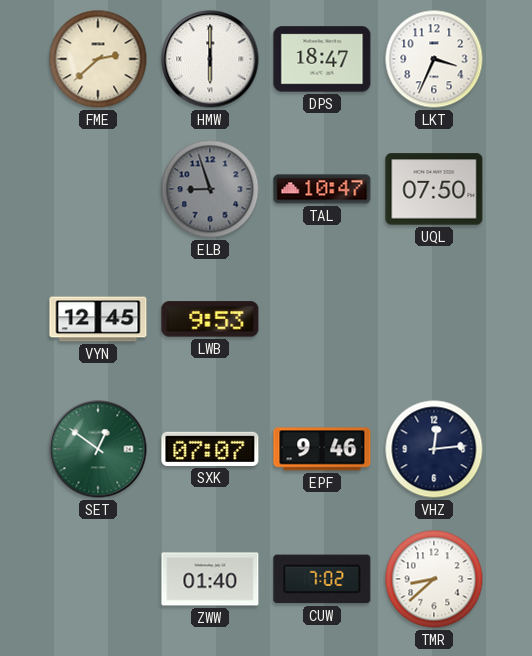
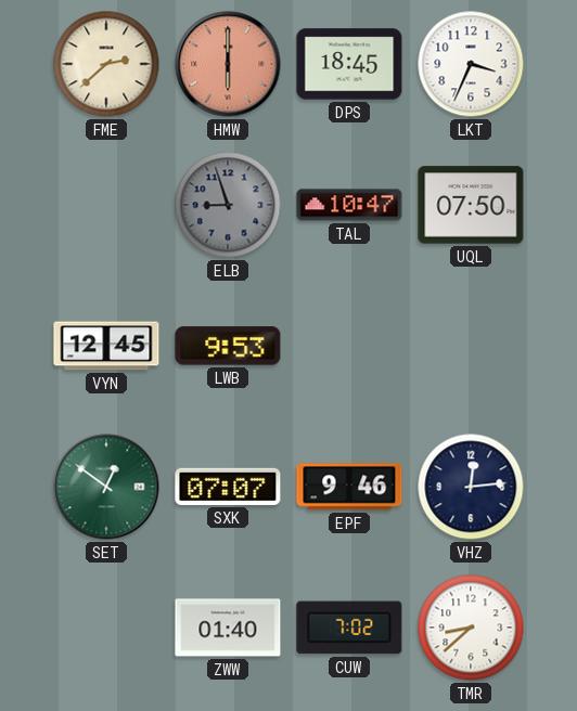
HMW dial: white -> salmon
DPS: 18:47 -> 18:45
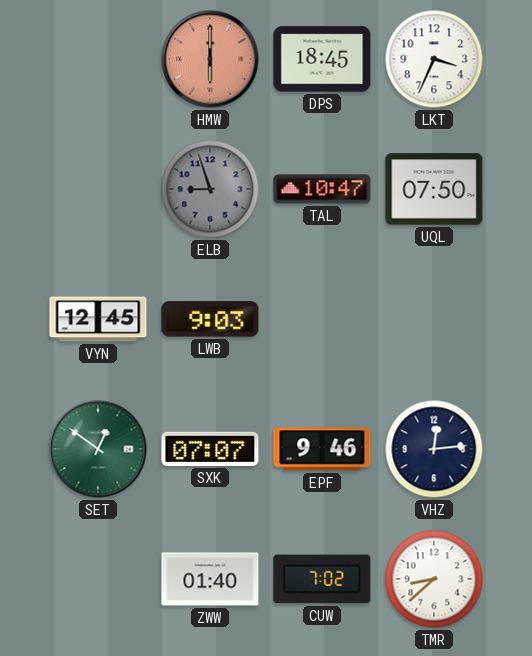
FME: 2:38 -> none
LWB: 9:53 -> 9:03
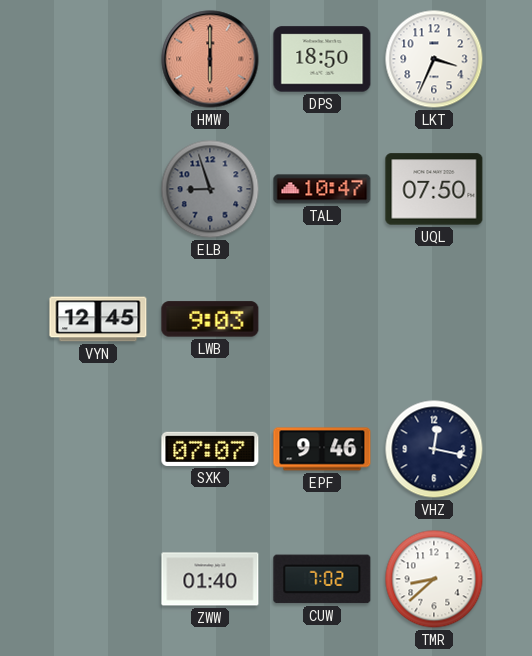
DPS: 18:45 -> 18:50
SET: 12:51 -> none
VHZ: 12:14 -> 12:17
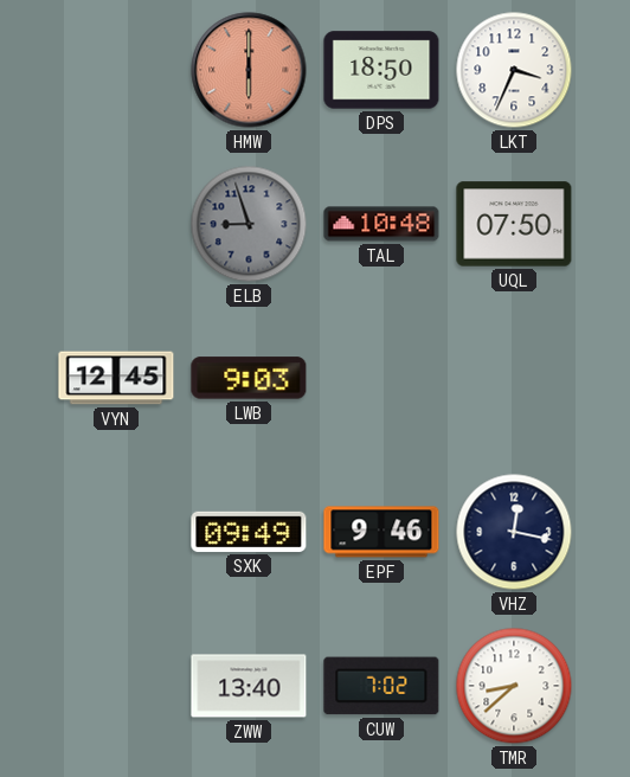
TAL: 10:47 -> 10:48
SXK: 07:07 -> 09:49
ZWW: 01:40 -> 13:40
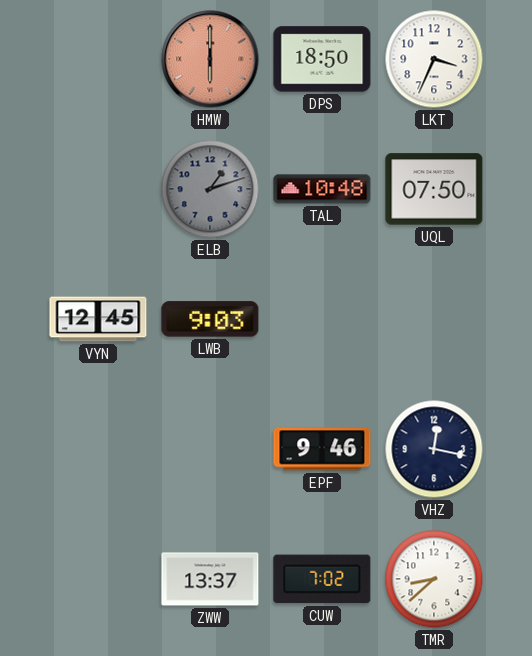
ELB: 8:57 -> 1:12
SXK: 09:49 -> none
ZWW: 13:40 -> 13:37
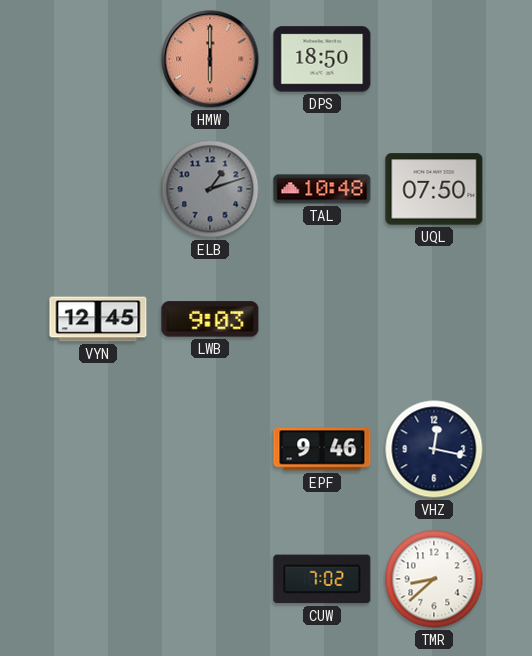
LKT: 3:34 -> none
ZWW: 13:37 -> none
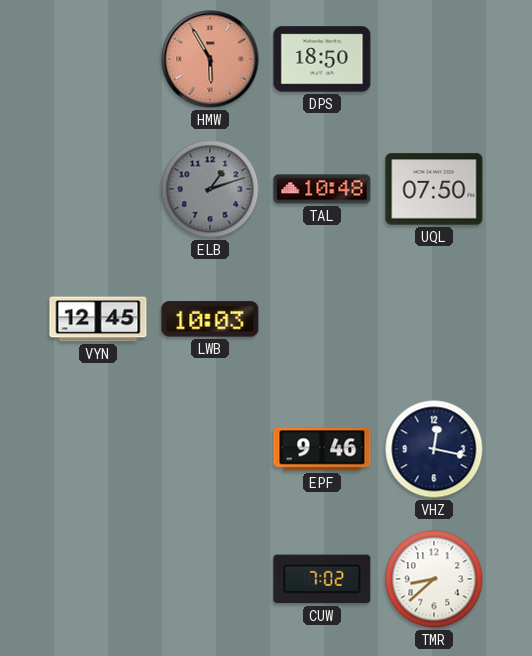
HMW: 6:00 -> 5:55
LWB: 9:03 -> 10:03
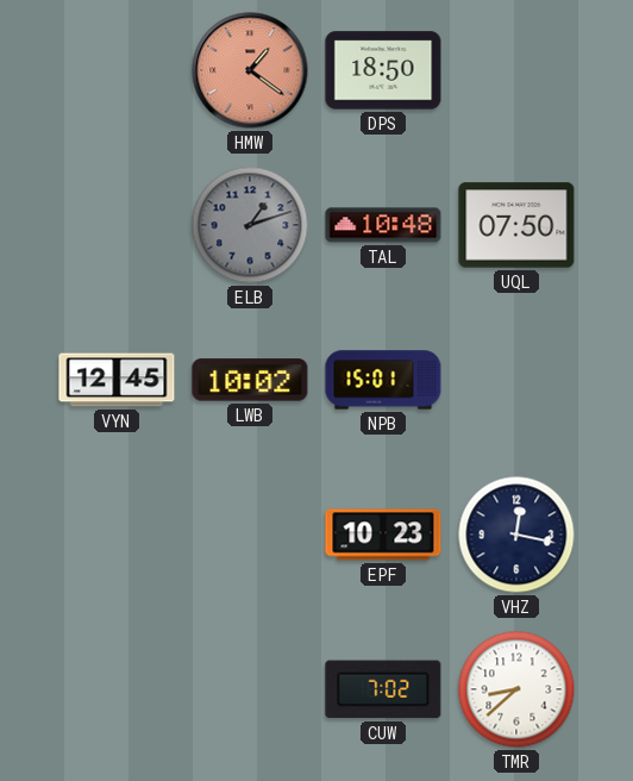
HMW: 5:55 -> 1:21
LWB: 10:03 -> 10:02
NPB: none -> 15:01
EPF: 9:46 -> 10:23
